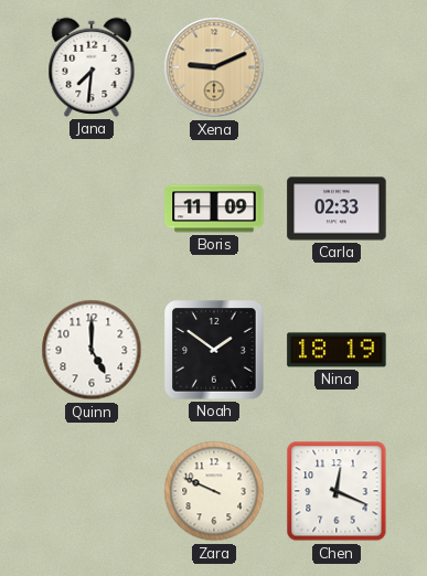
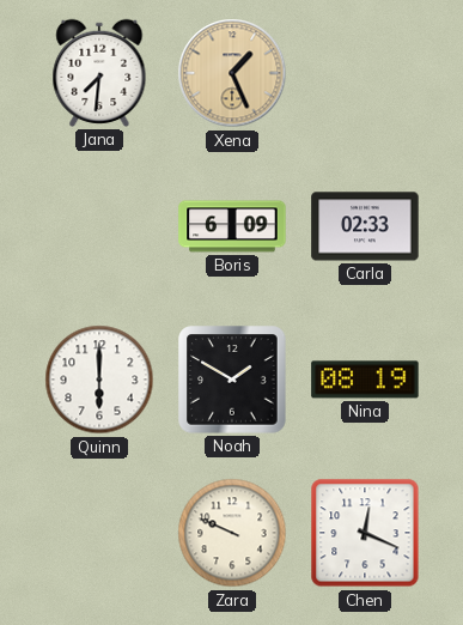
Xena: 9:11 -> 1:26
Boris: 11:09 -> 6:09
Quinn: 5:00 -> 6:00
Noah: 1:51 -> 1:50
Nina: 18:19 -> 08:19
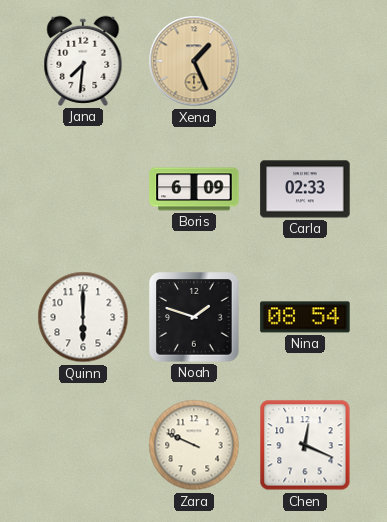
Noah: 1:50 -> 1:48
Nina: 08:19 -> 08:54
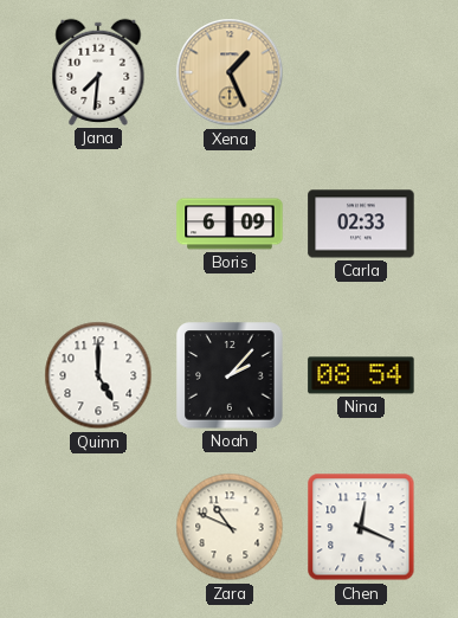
Quinn: 6:00 -> 5:00
Noah: 1:48 -> 2:07
Zara: 9:49 -> 10:49
